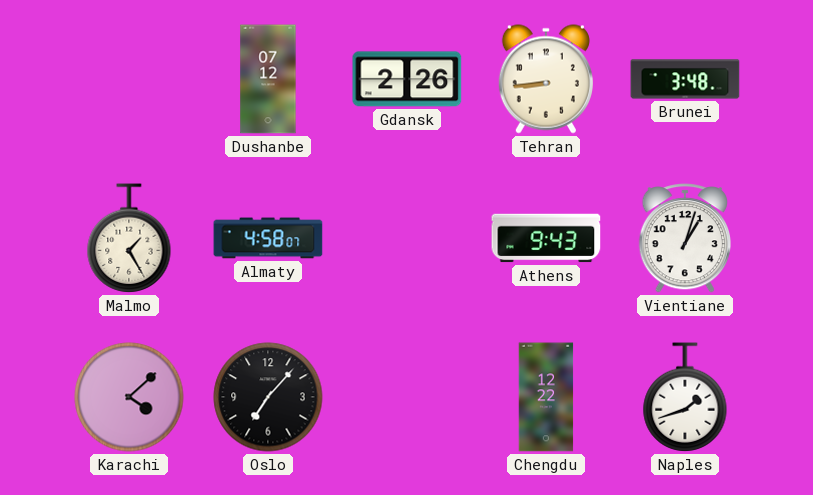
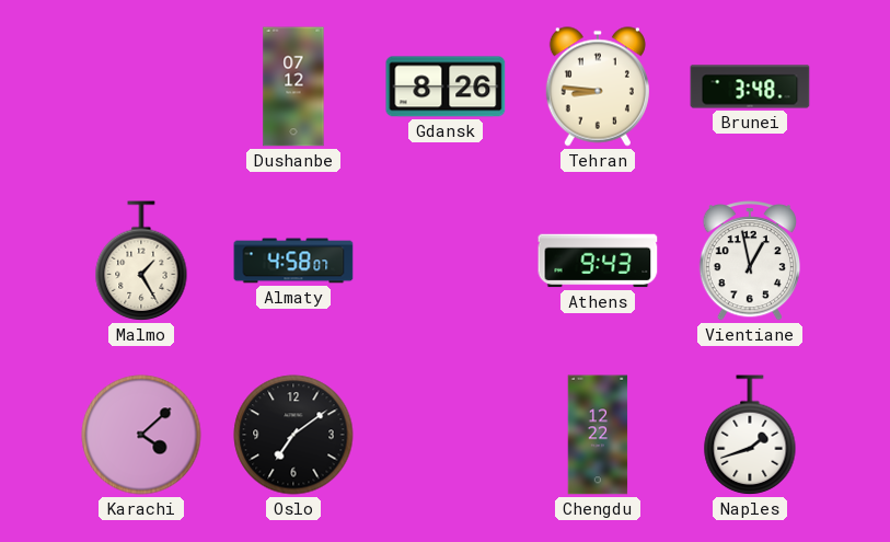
Gdansk: 2:26 -> 8:26
Tehran: 8:44 -> 8:46
Vientiane: 1:03 -> 12:58
Oslo: 7:07 -> 7:09
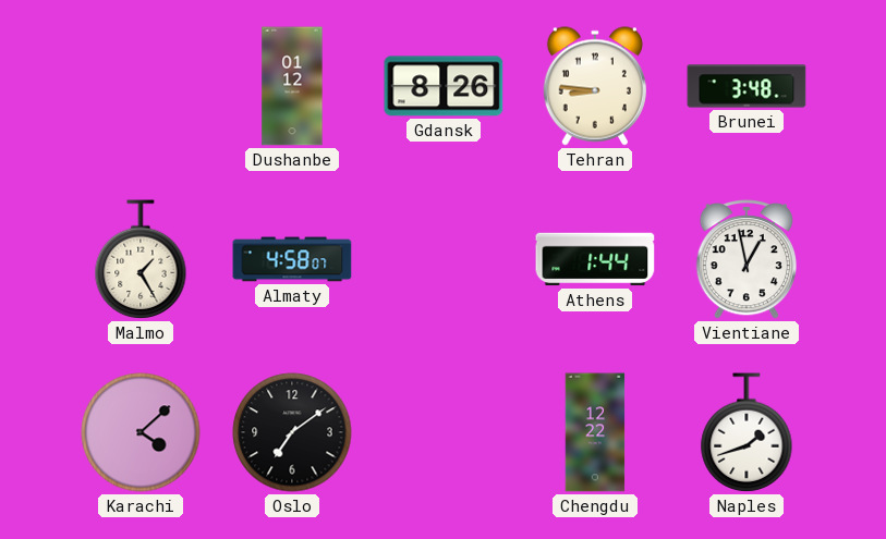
Dushanbe: 07:12 -> 01:12
Athens: 9:43 -> 1:44
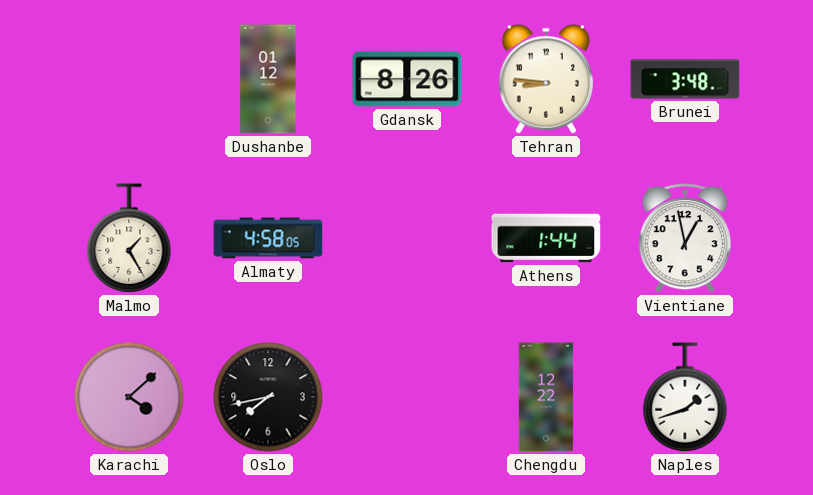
Almaty: 4:58:07 -> 4:58:05
Oslo: 7:09 -> 7:43
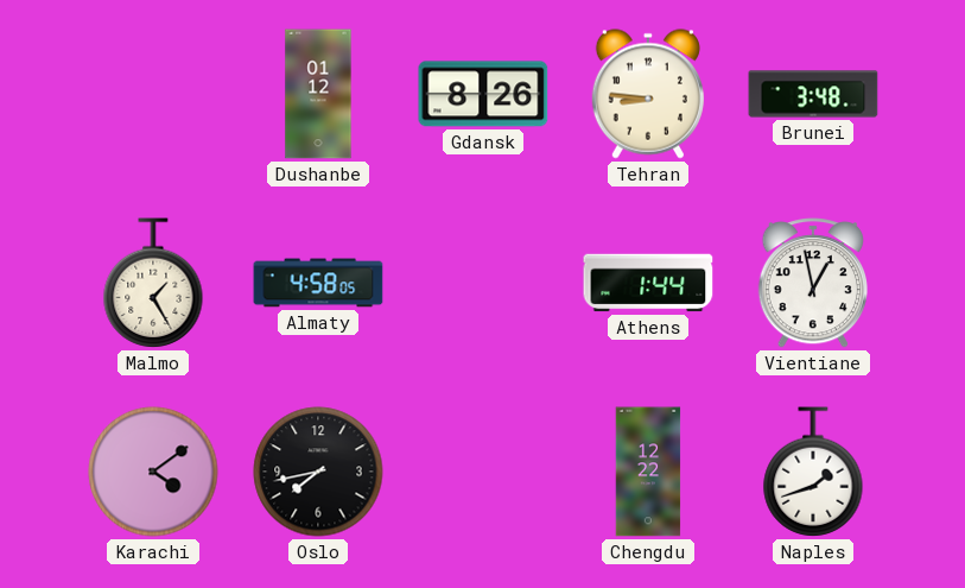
Karachi: 4:08 -> 4:09
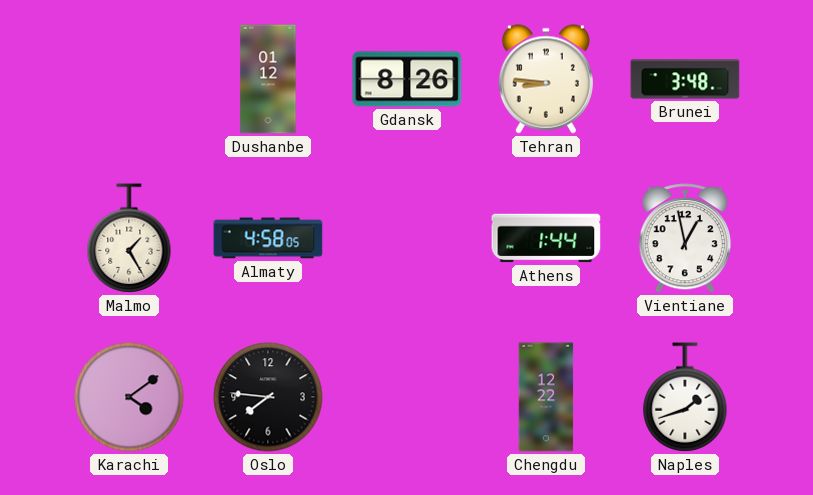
Oslo: 7:43 -> 7:46
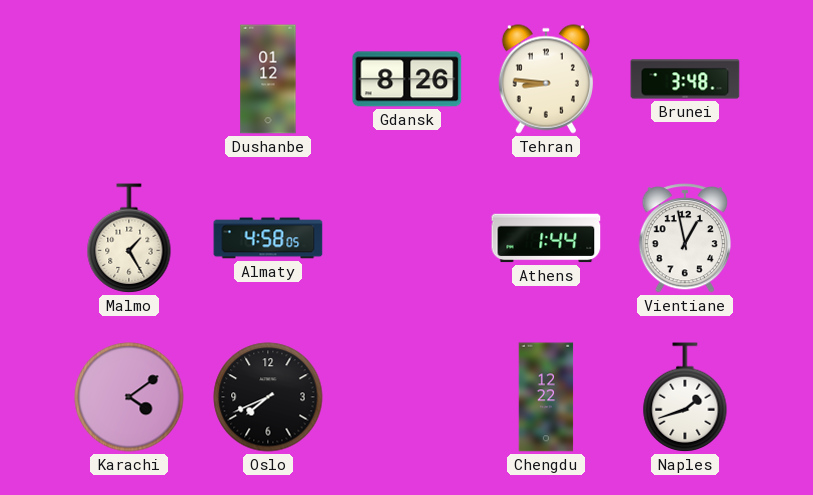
Oslo: 7:46 -> 7:41
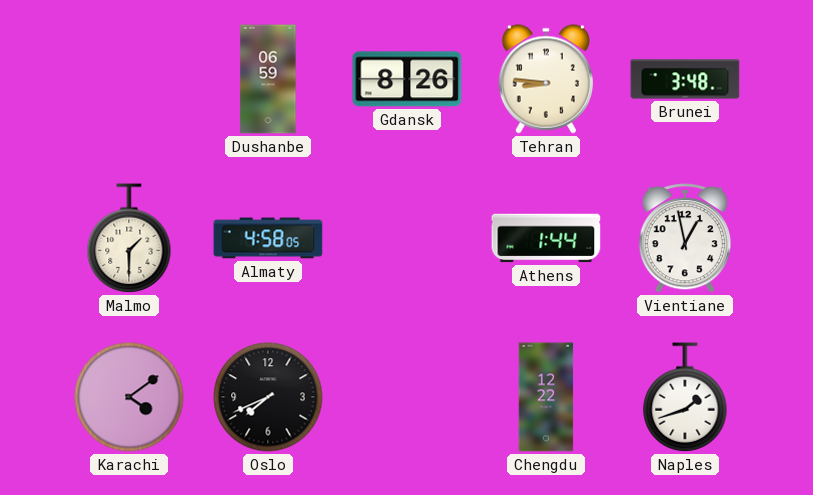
Dushanbe: 01:12 -> 06:59
Malmo: 1:25 -> 1:30
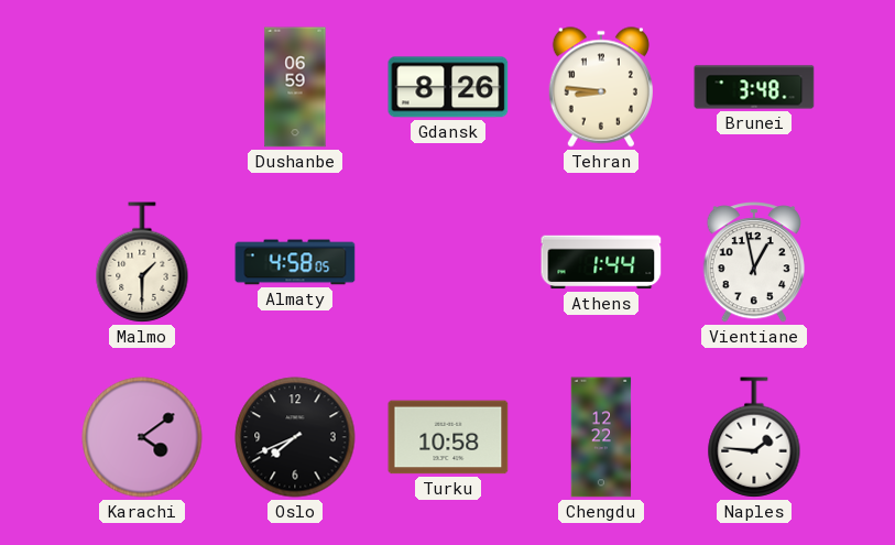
Turku: none -> 10:58
Naples: 1:42 -> 1:46
